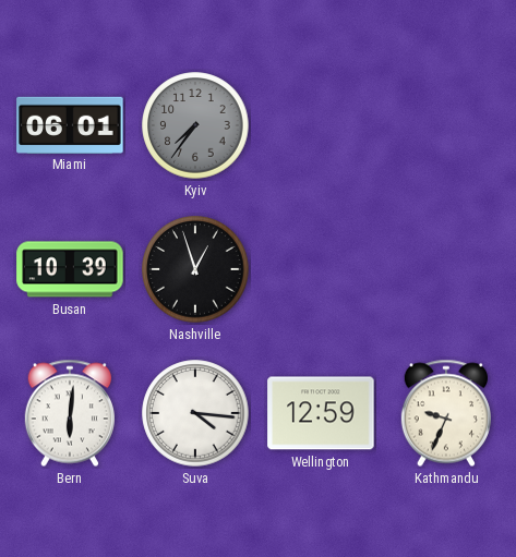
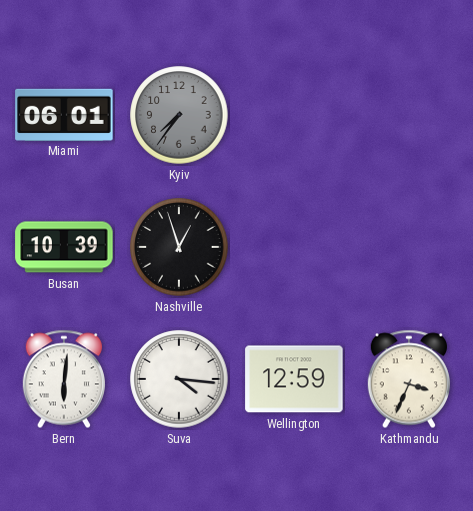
Kathmandu: 9:34 -> 3:34
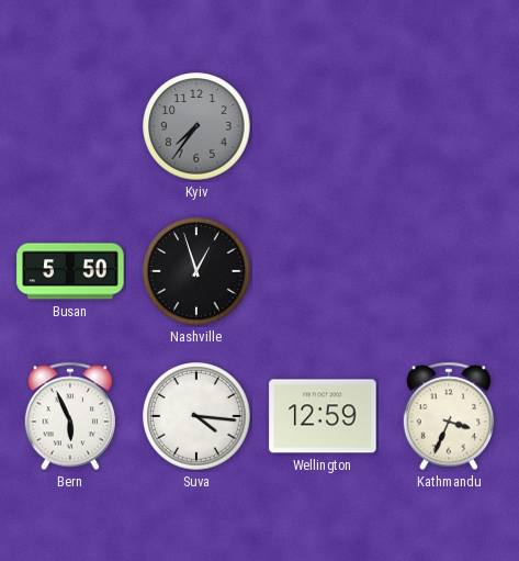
Miami: 06:01 -> none
Busan: 10:39 -> 5:50
Bern: 6:01 -> 5:56
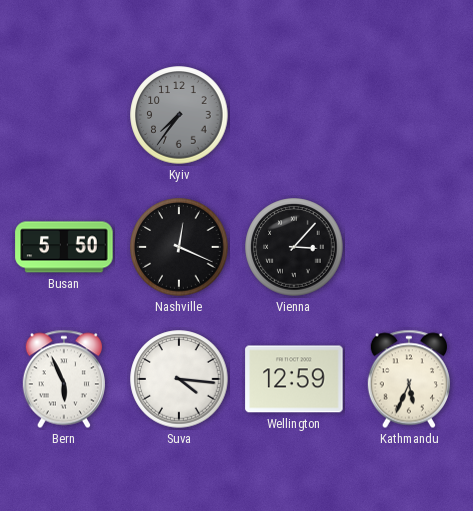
Nashville: 12:57 -> 12:19
Vienna: none -> 3:07
Kathmandu: 3:34 -> 5:34
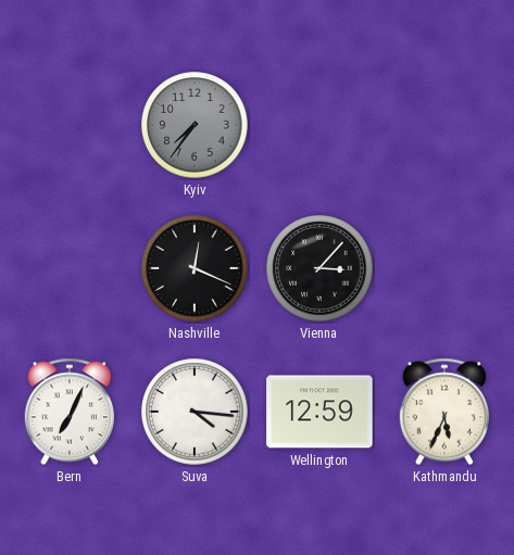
Busan: 5:50 -> none
Bern: 5:56 -> 7:04
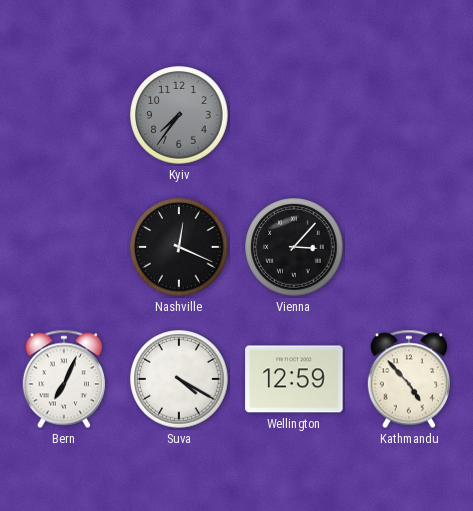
Suva: 4:16 -> 4:20
Kathmandu: 5:34 -> 4:53
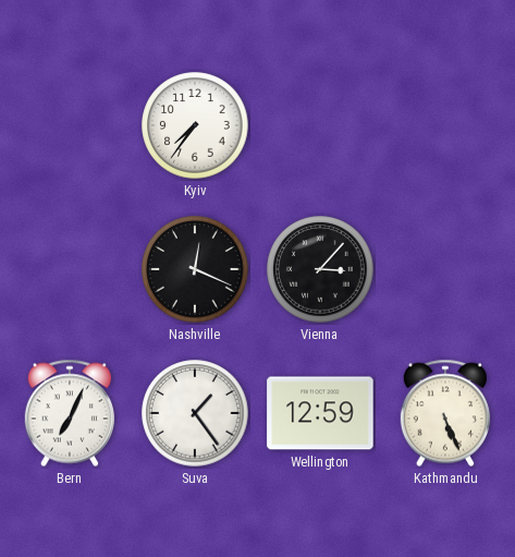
Kyiv dial: grey -> white
Suva: 4:20 -> 1:24
Kathmandu: 4:53 -> 5:26
